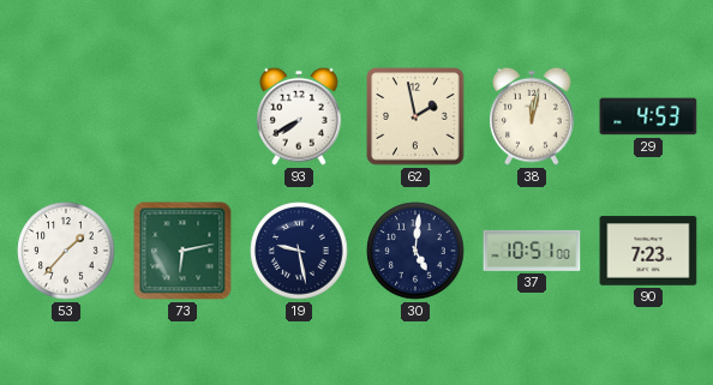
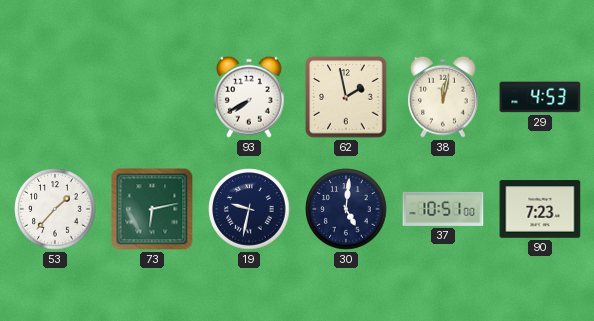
19: 9:28 -> 9:32
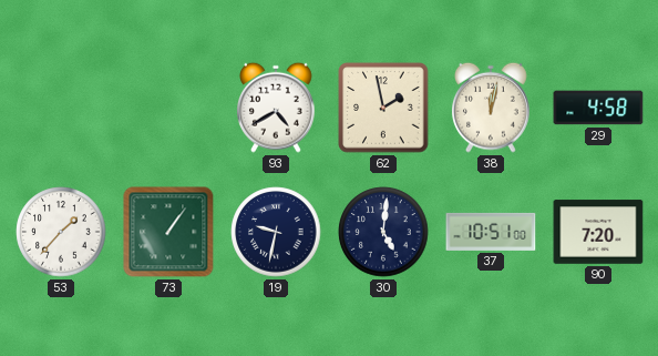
93: 7:40 -> 4:40
29: 4:53 -> 4:58
73: 6:13 -> 1:06
90: 7:23 -> 7:20
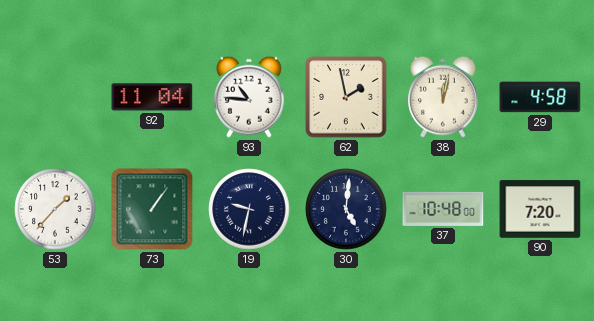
92: none -> 11:04
93: 4:40 -> 10:46
37: 10:51 -> 10:48
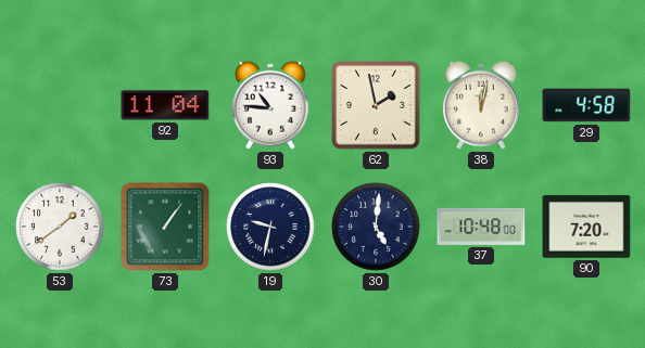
53: 1:37 -> 1:39
